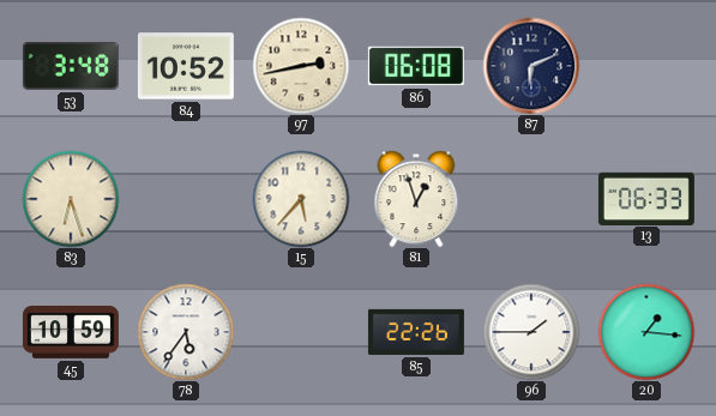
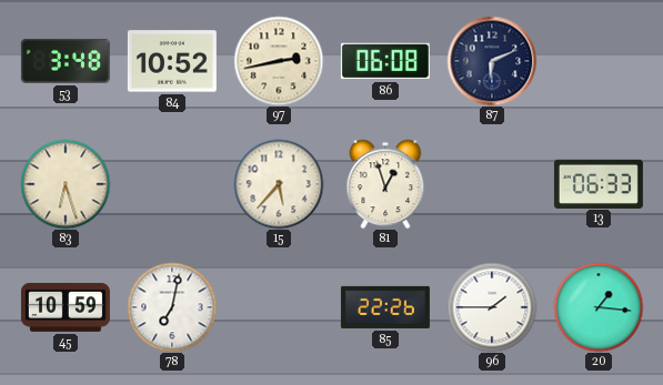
78: 5:36 -> 7:02
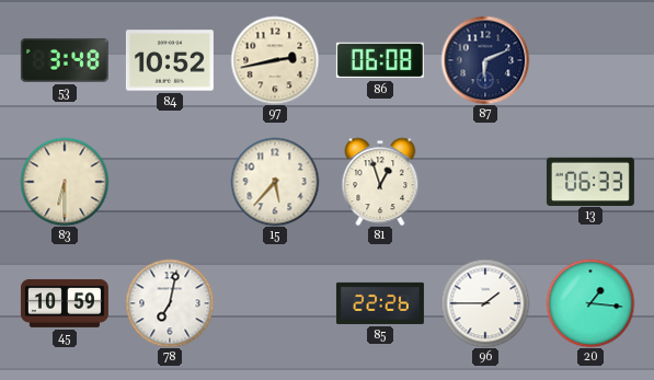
83: 6:27 -> 6:30
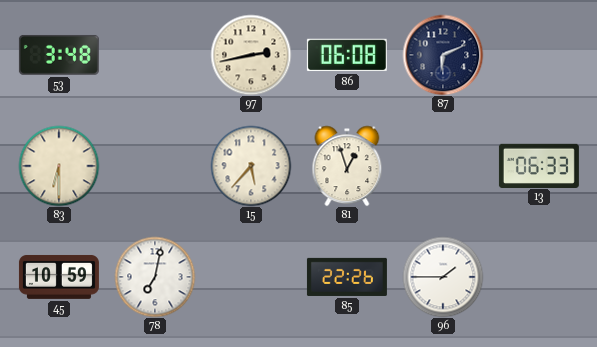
84: 10:52 -> none
20: 1:16 -> none
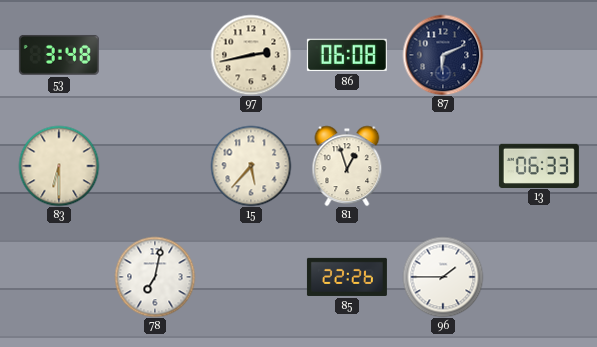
45: 10:59 -> none
